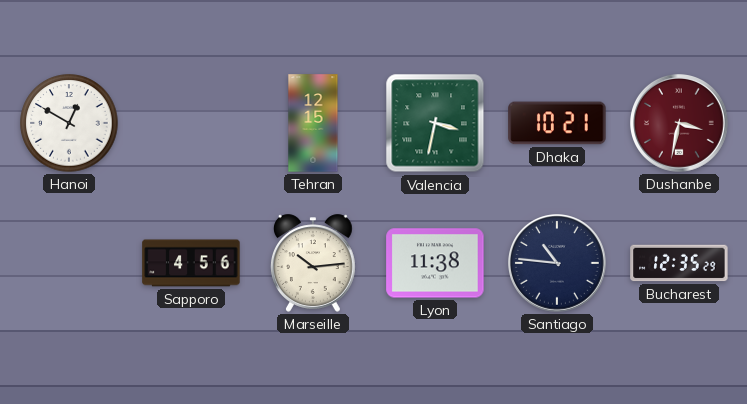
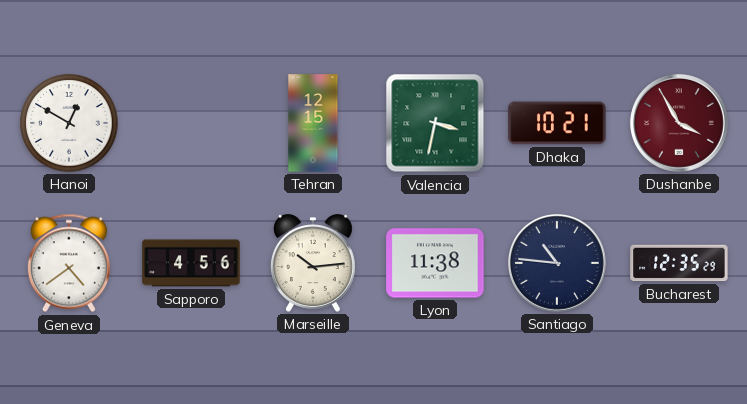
Dushanbe: 3:32 -> 3:55
Geneva: none -> 4:39
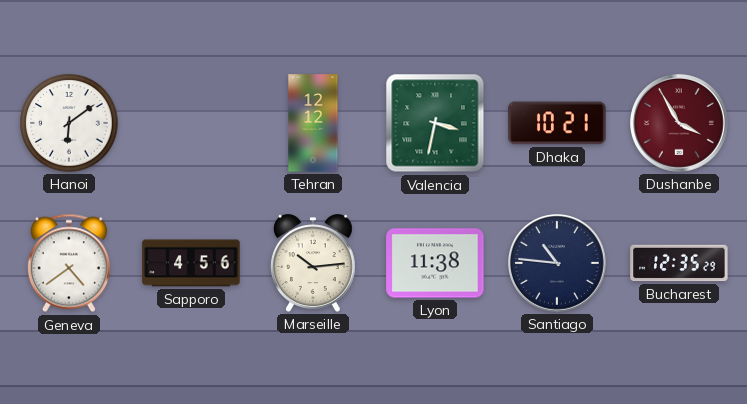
Hanoi: 12:50 -> 6:09
Tehran: 12:15 -> 12:12
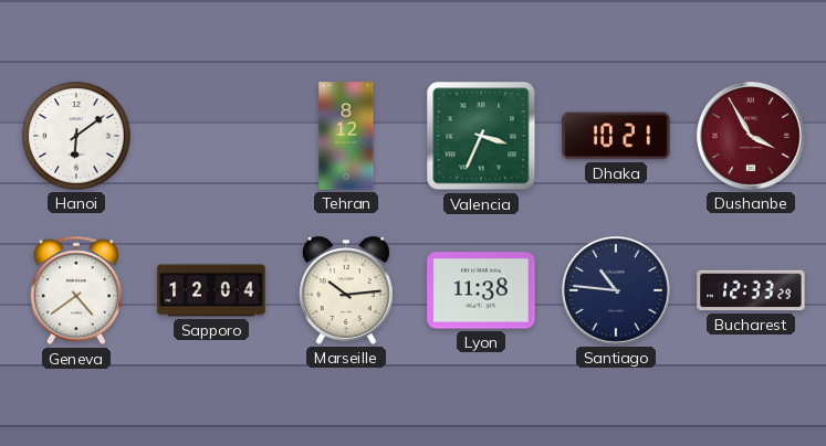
Tehran: 12:12 -> 8:12
Valencia: 3:32 -> 3:34
Sapporo: 4:56 -> 12:04
Bucharest: 12:35 -> 12:33
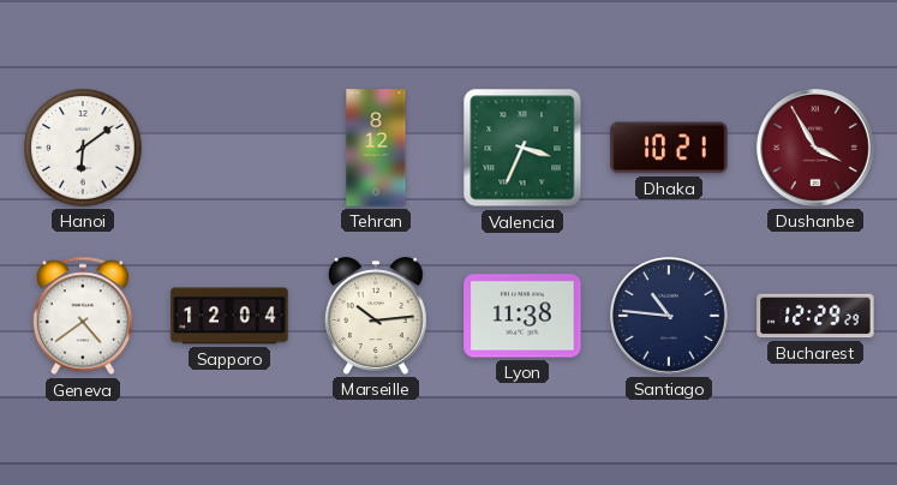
Bucharest: 12:33 -> 12:29
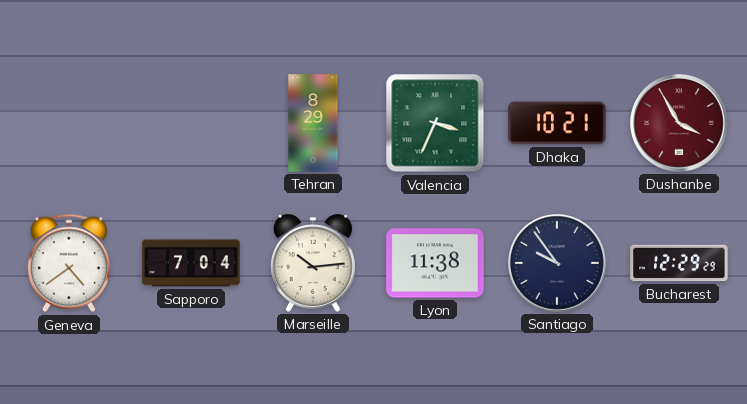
Hanoi: 6:09 -> none
Tehran: 8:12 -> 8:29
Sapporo: 12:04 -> 7:04
Santiago: 10:46 -> 9:54
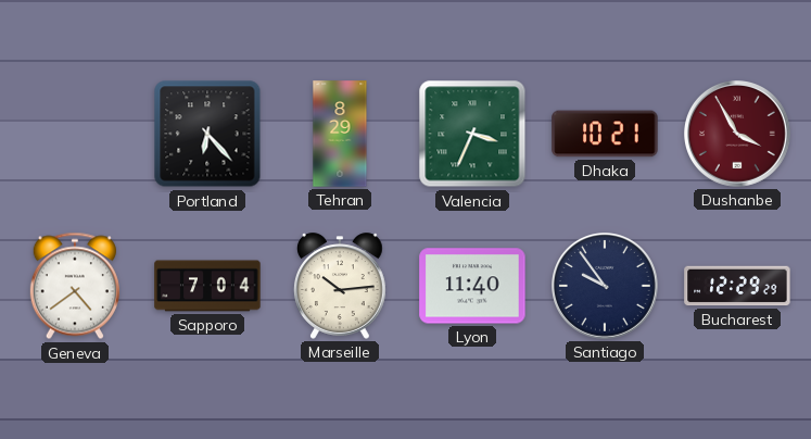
Portland: none -> 6:23
Lyon: 11:38 -> 11:40
